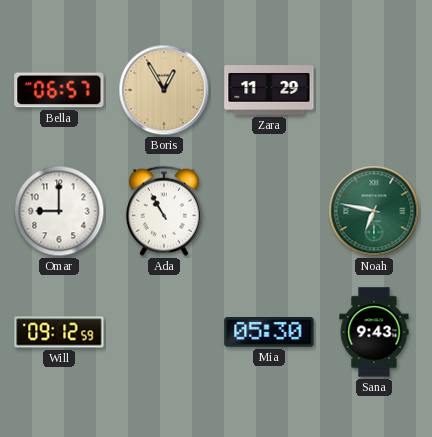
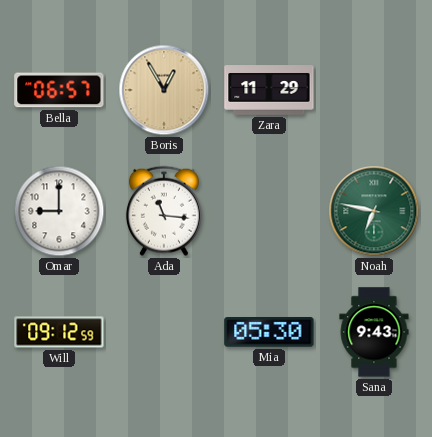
Ada: 10:55 -> 11:16
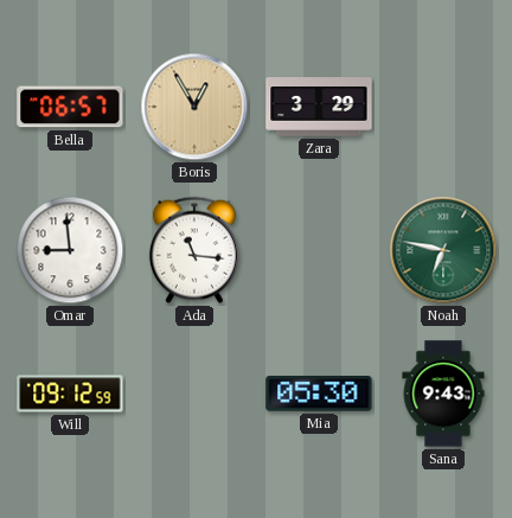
Zara: 11:29 -> 3:29
Omar: 9:00 -> 8:59
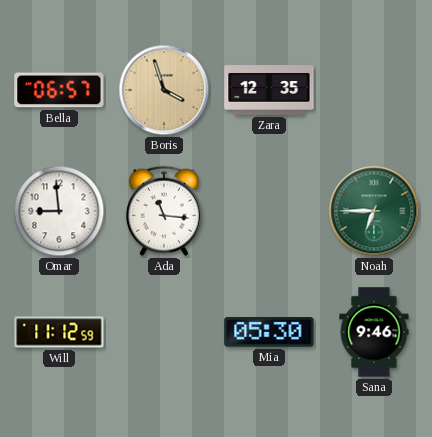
Boris: 12:55 -> 3:57
Zara: 3:29 -> 12:35
Noah: 6:47 -> 6:45
Will: 09:12 -> 11:12
Sana: 9:43 -> 9:46
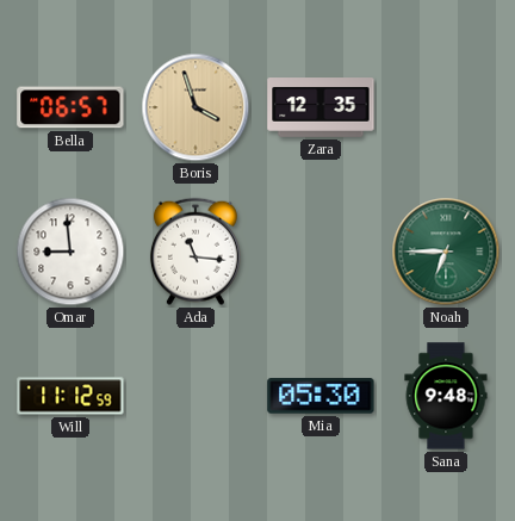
Sana: 9:46 -> 9:48
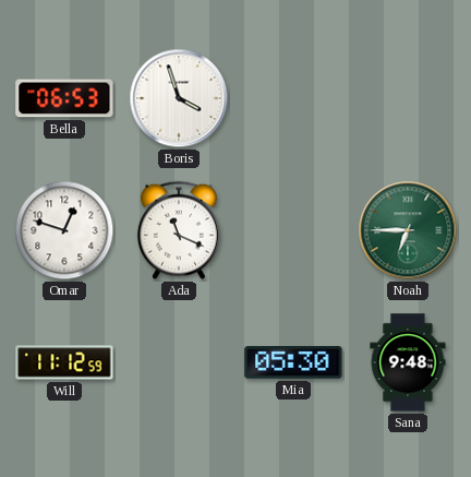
Bella: 06:57 -> 06:53
Boris dial: champagne -> white
Zara: 12:35 -> none
Omar: 8:59 -> 12:48
Ada: 11:16 -> 11:19
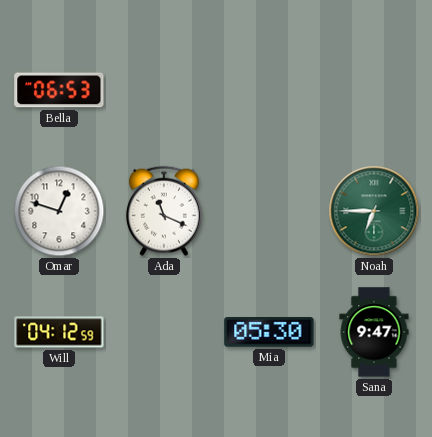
Boris: 3:57 -> none
Will: 11:12 -> 04:12
Sana: 9:48 -> 9:47
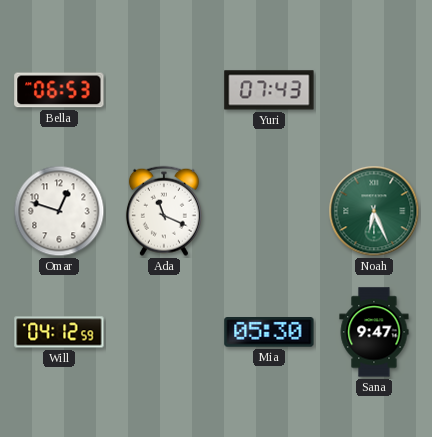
Yuri: none -> 07:43
Noah: 6:45 -> 6:26
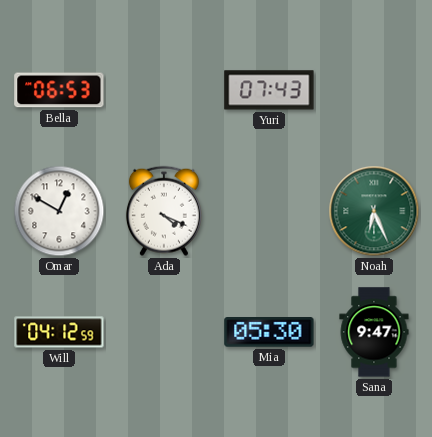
Omar: 12:48 -> 12:50
Ada: 11:19 -> 4:19
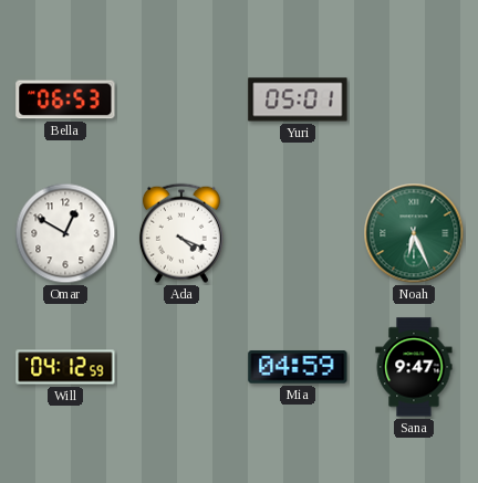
Yuri: 07:43 -> 05:01
Mia: 05:30 -> 04:59
